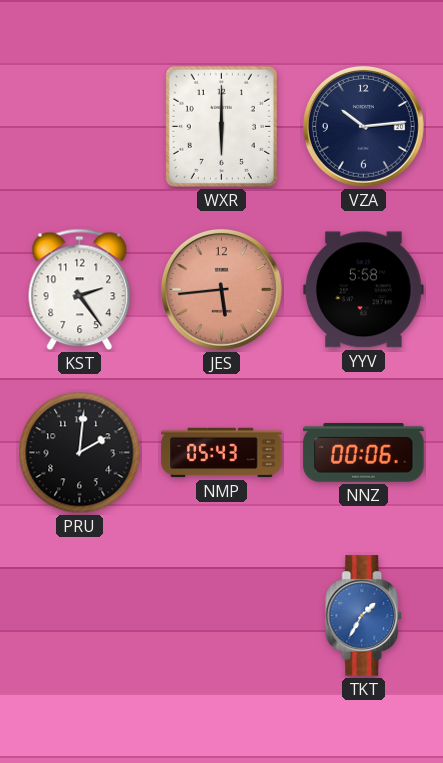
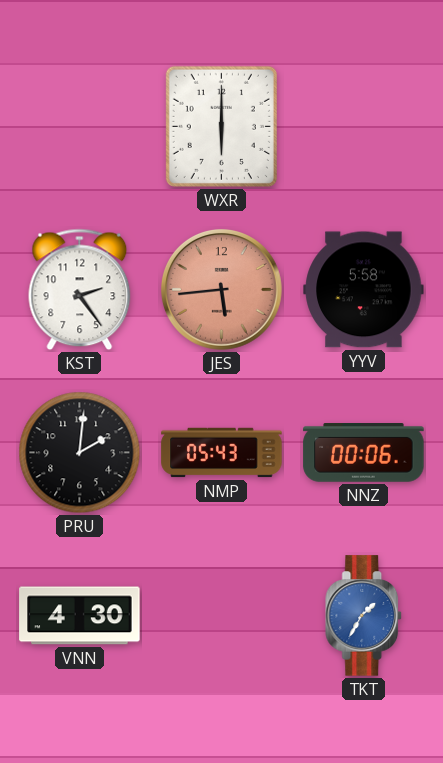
VZA: 10:14 -> none
VNN: none -> 4:30
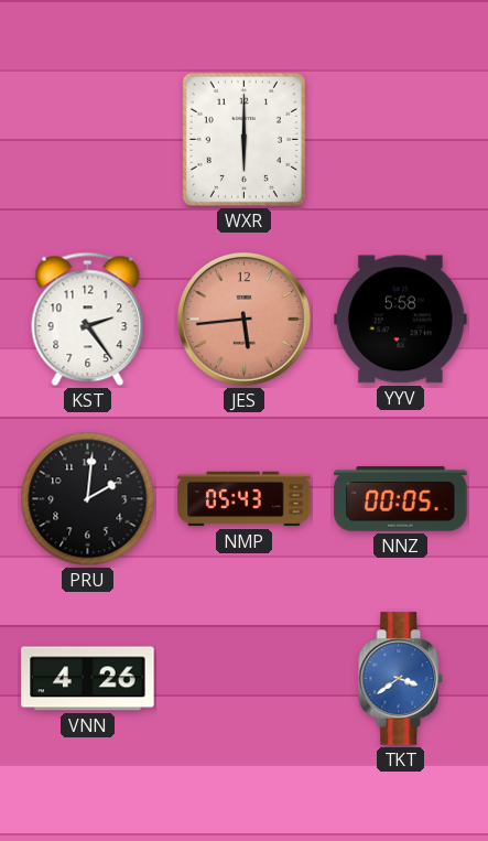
NNZ: 00:06 -> 00:05
VNN: 4:30 -> 4:26
TKT: 1:35 -> 3:39
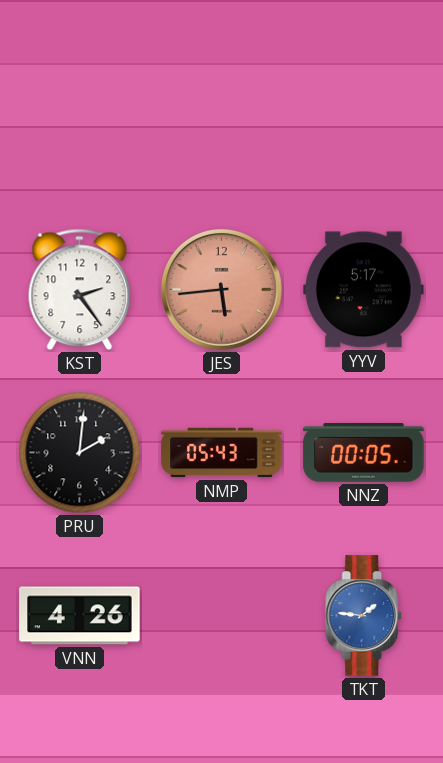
WXR: 6:00 -> none
YYV: 5:58 -> 5:17
TKT: 3:39 -> 1:46
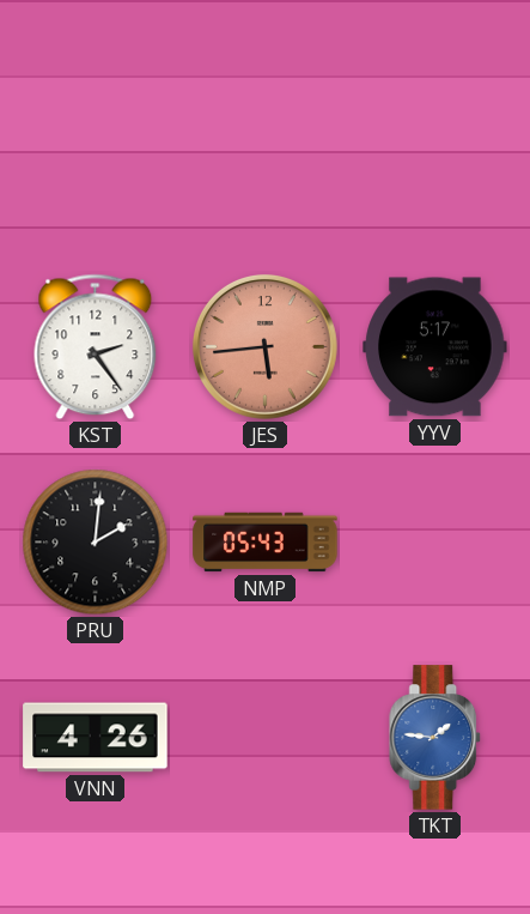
NNZ: 00:05 -> none
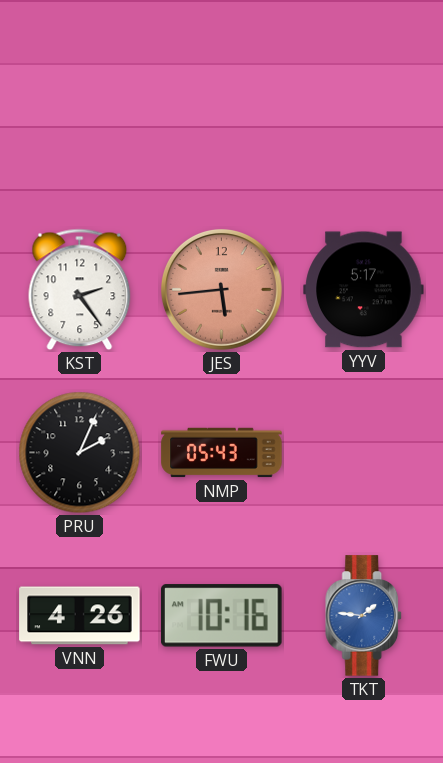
PRU: 2:01 -> 2:04
FWU: none -> 10:16
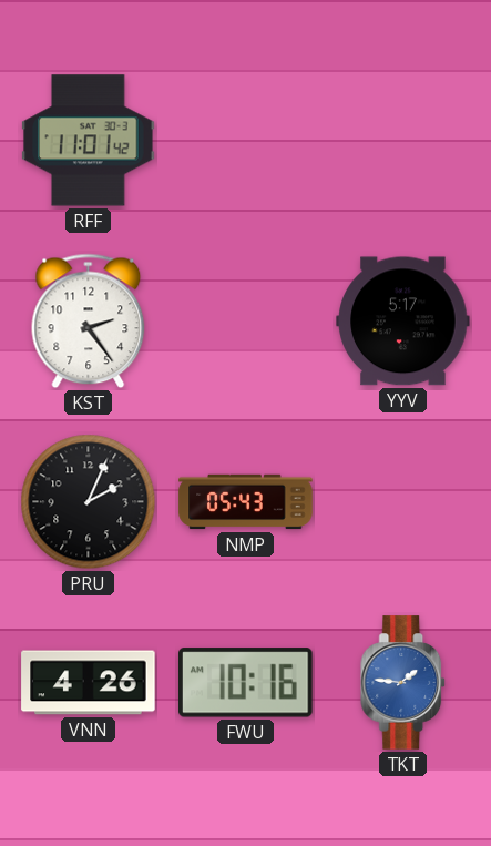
RFF: none -> 11:01
JES: 5:44 -> none
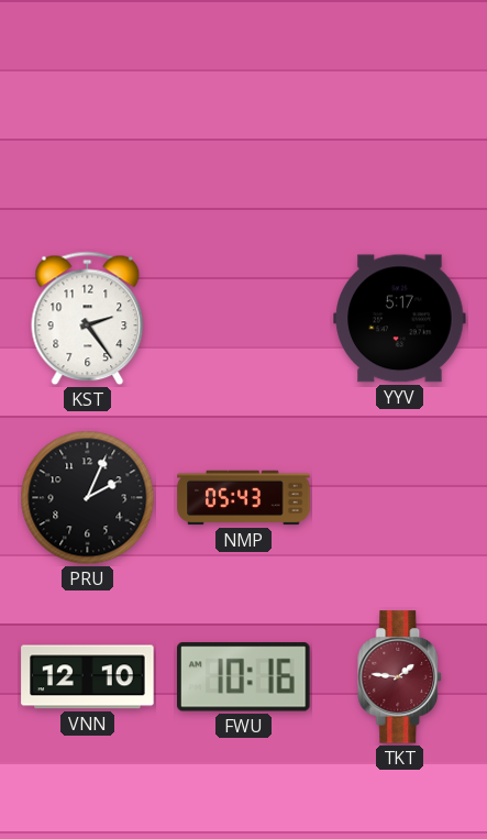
RFF: 11:01 -> none
VNN: 4:26 -> 12:10
TKT dial: blue -> burgundy
